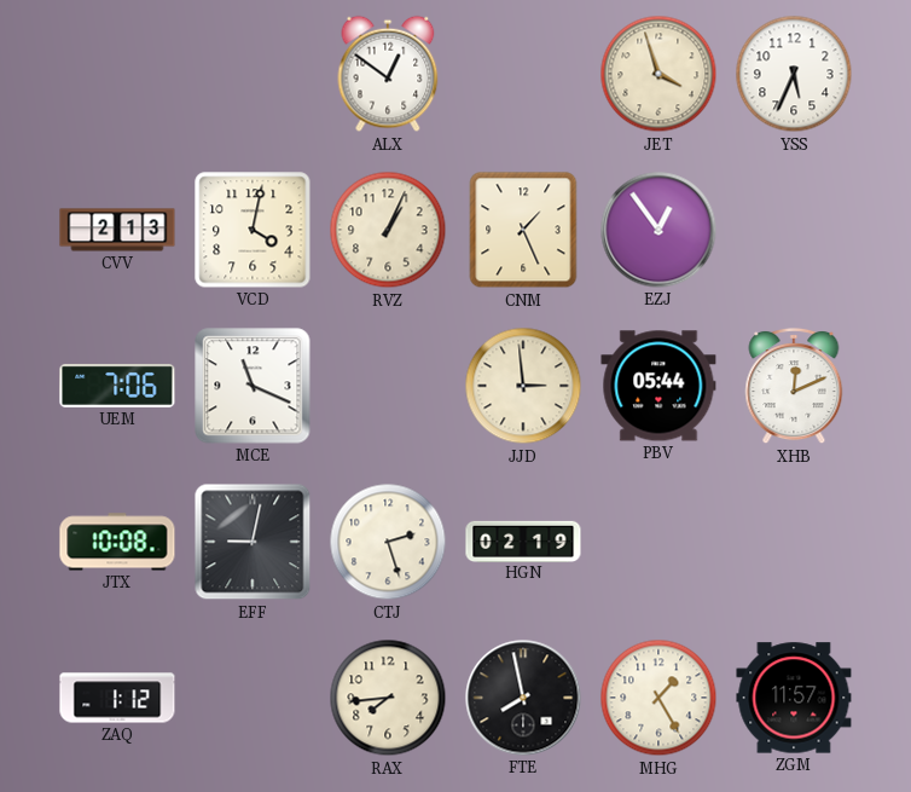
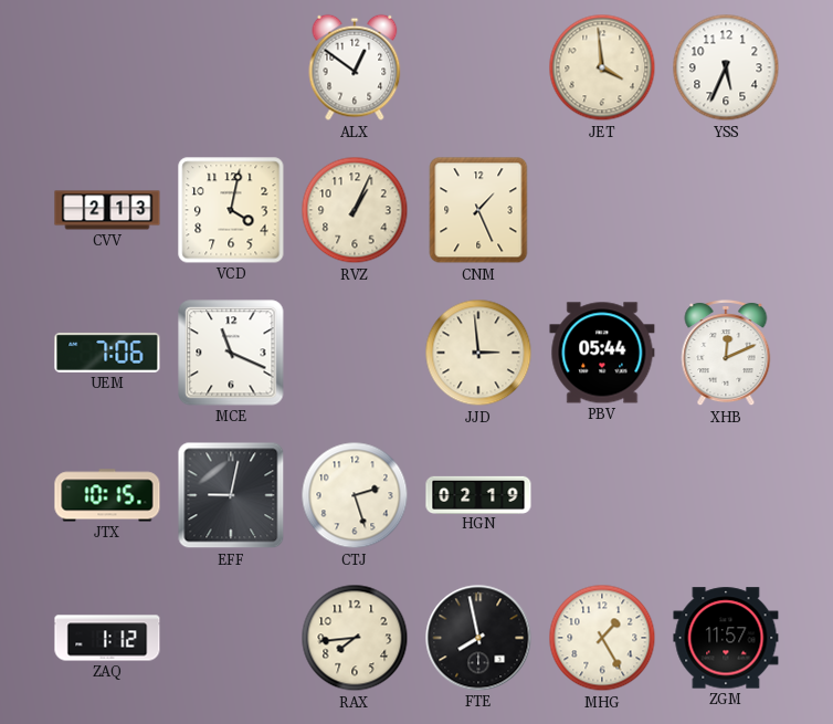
JET: 3:57 -> 3:59
EZJ: 12:54 -> none
JTX: 10:08 -> 10:15
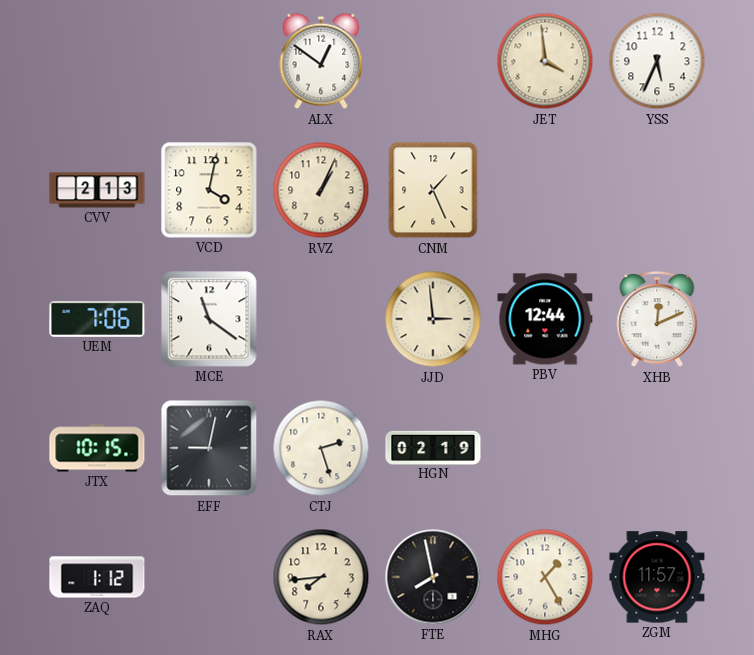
MCE: 11:19 -> 11:21
PBV: 05:44 -> 12:44
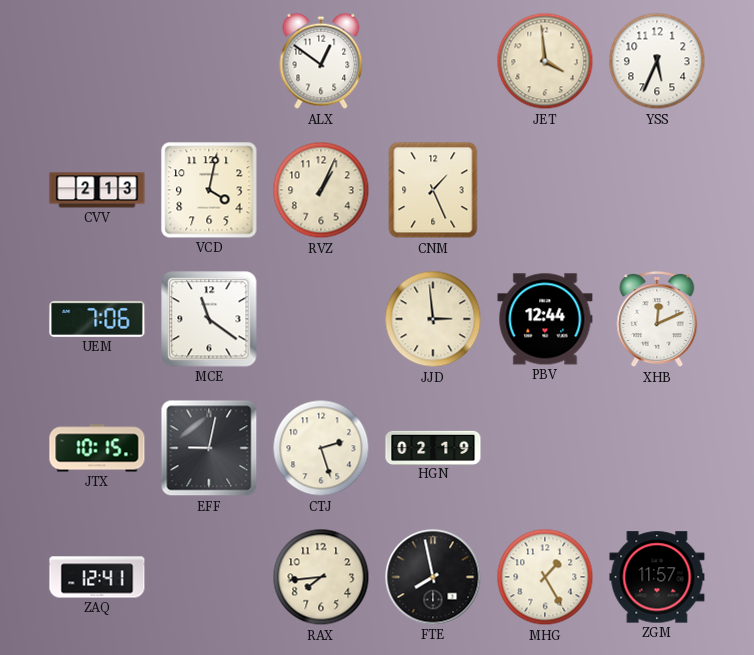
ZAQ: 1:12 -> 12:41
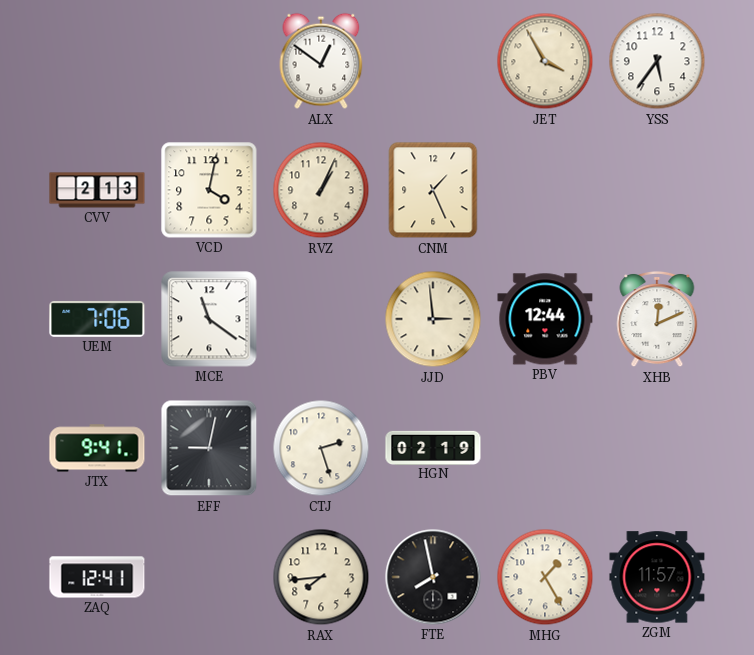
JET: 3:59 -> 3:55
YSS: 5:34 -> 5:36
JTX: 10:15 -> 9:41
